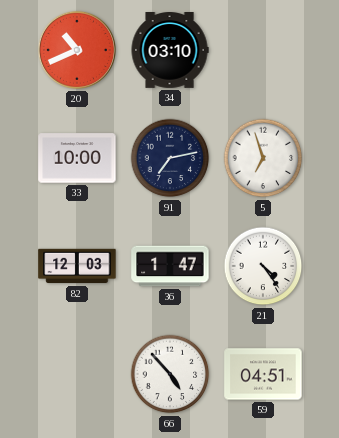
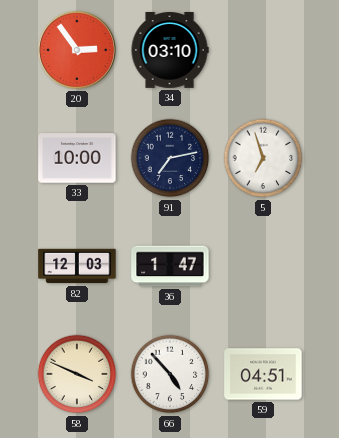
20: 10:41 -> 2:54
21: 4:24 -> none
58: none -> 3:49
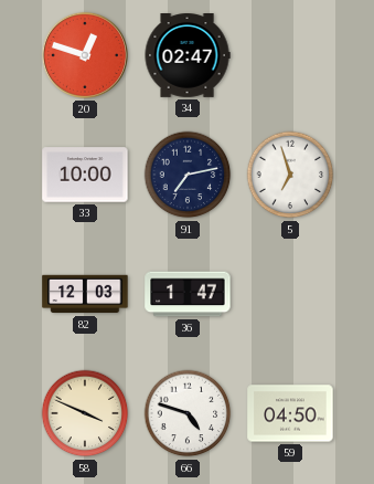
20: 2:54 -> 12:48
34: 03:10 -> 02:47
66: 4:53 -> 4:48
59: 04:51 -> 04:50
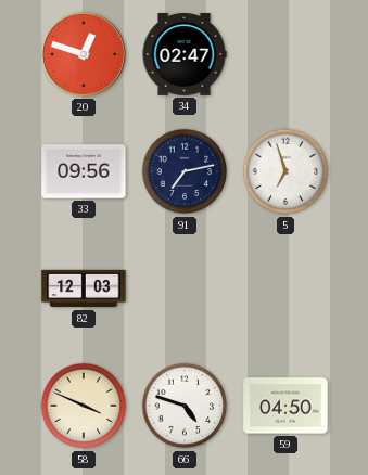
33: 10:00 -> 09:56
36: 1:47 -> none
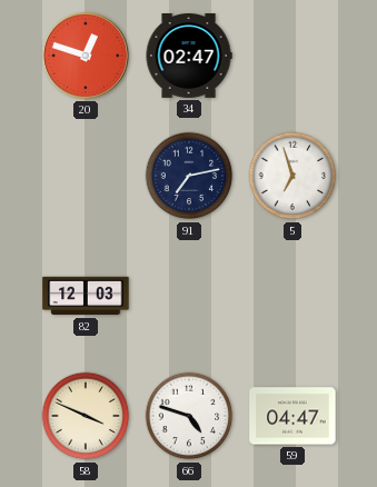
33: 09:56 -> none
59: 04:50 -> 04:47
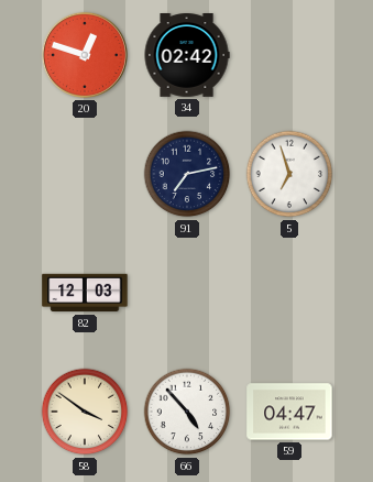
34: 02:47 -> 02:42
58: 3:49 -> 3:51
66: 4:48 -> 4:53
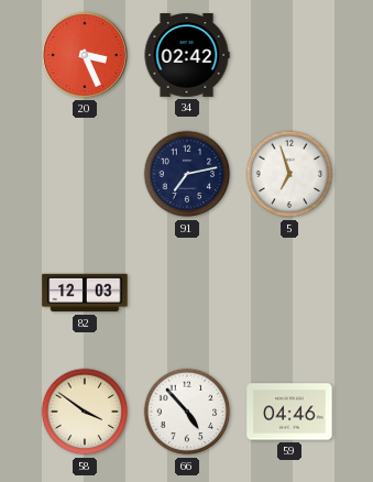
20: 12:48 -> 3:26
59: 04:47 -> 04:46
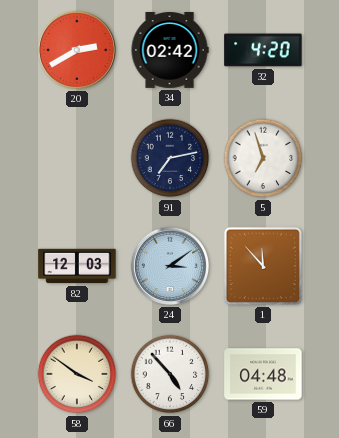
20: 3:26 -> 2:40
32: none -> 4:20
24: none -> 3:09
1: none -> 11:53
59: 04:46 -> 04:48
